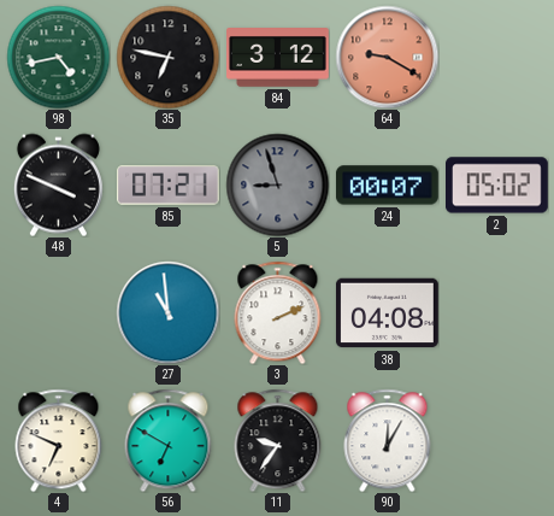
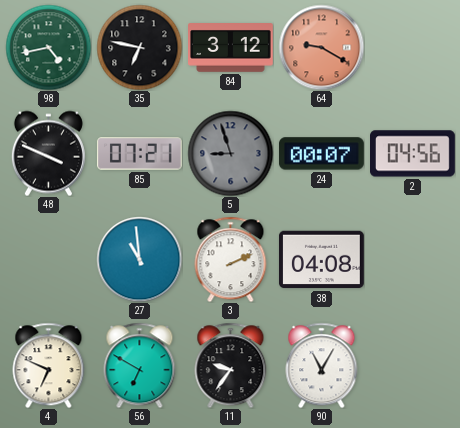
2: 05:02 -> 04:56
90: 12:05 -> 11:05
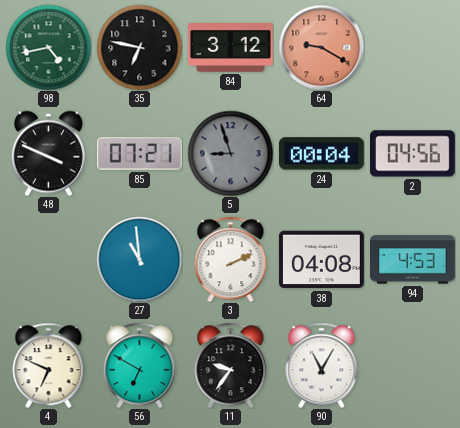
24: 00:07 -> 00:04
94: none -> 4:53
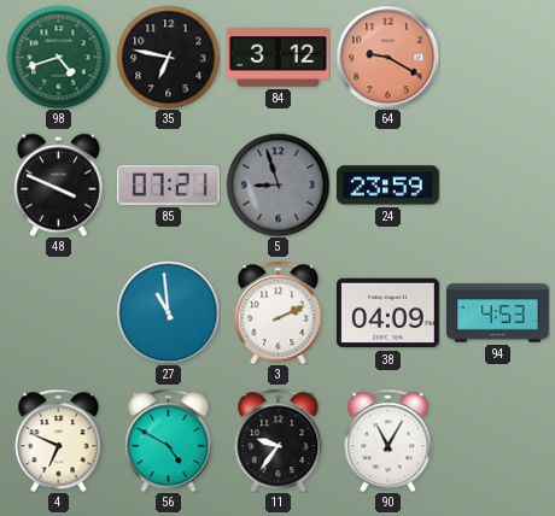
98: 4:43 -> 4:42
24: 00:04 -> 23:59
2: 04:56 -> none
38: 04:08 -> 04:09
56: 6:50 -> 4:50
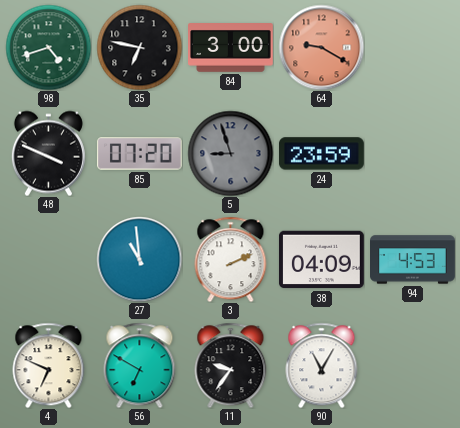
84: 3:12 -> 3:00
85: 07:21 -> 07:20
56: 4:50 -> 6:50
